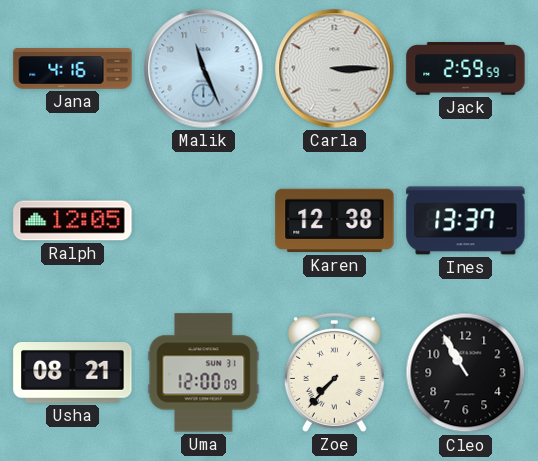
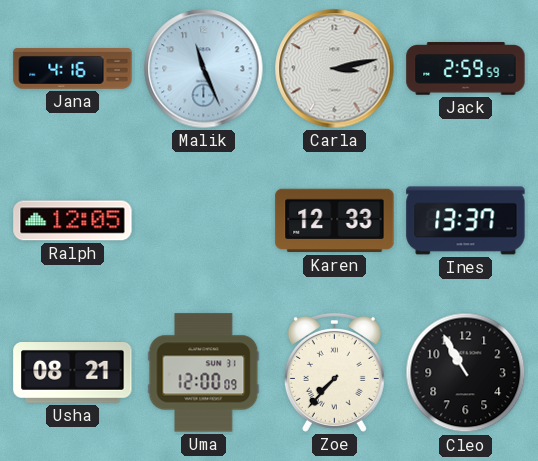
Carla: 3:15 -> 3:13
Karen: 12:38 -> 12:33
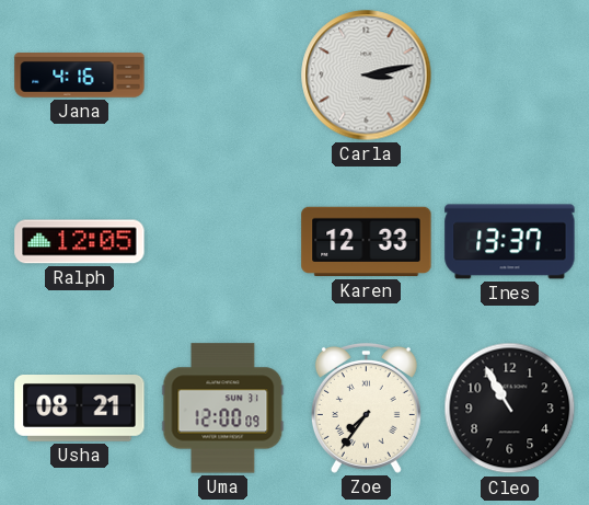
Malik: 11:26 -> none
Jack: 2:59 -> none
Zoe: 7:37 -> 7:36
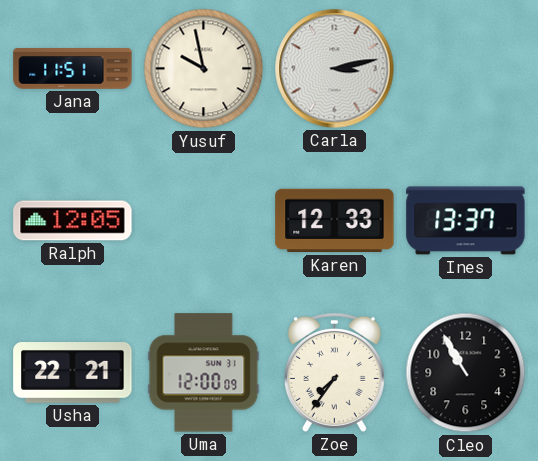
Jana: 4:16 -> 11:51
Yusuf: none -> 9:58
Usha: 08:21 -> 22:21
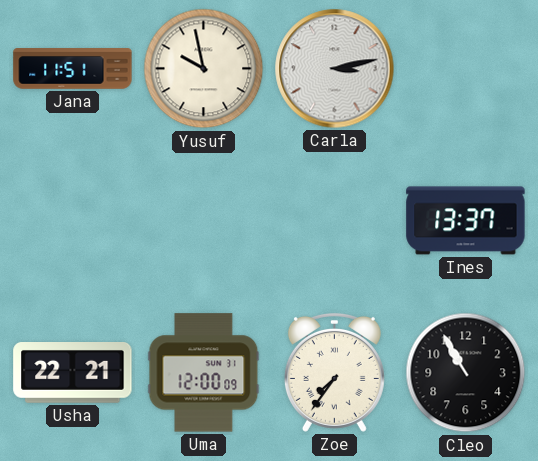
Ralph: 12:05 -> none
Karen: 12:33 -> none
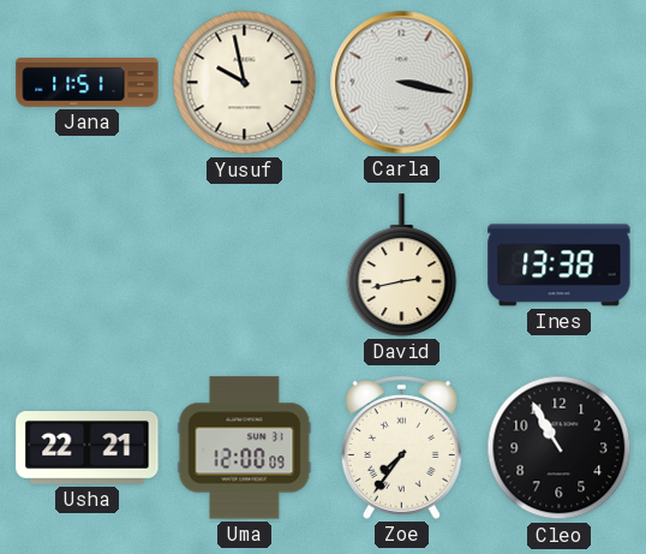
Carla: 3:13 -> 3:17
David: none -> 2:43
Ines: 13:37 -> 13:38
